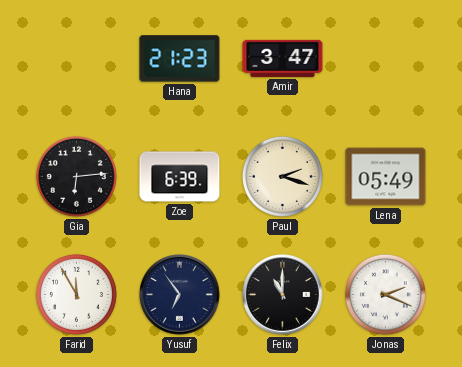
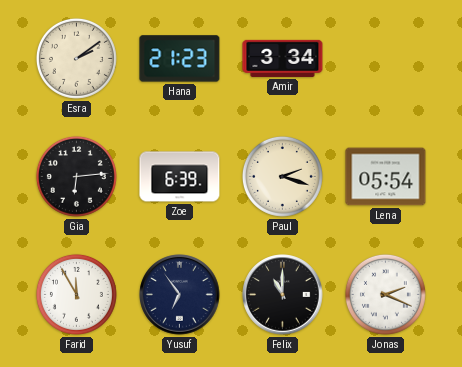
Esra: none -> 2:09
Amir: 3:47 -> 3:34
Lena: 05:49 -> 05:54
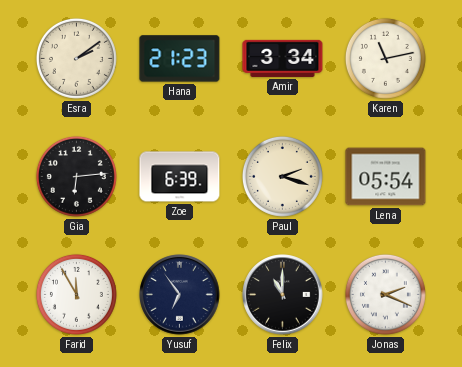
Karen: none -> 11:13
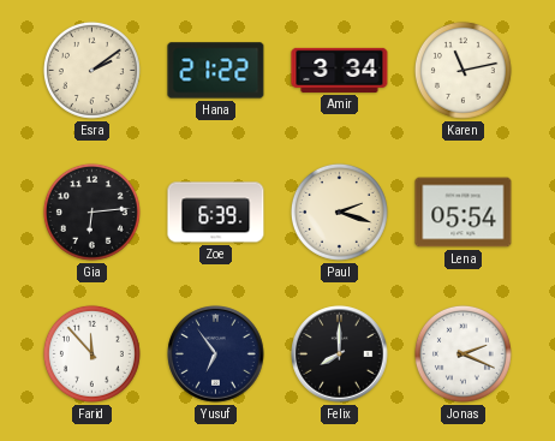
Hana: 21:23 -> 21:22
Farid: 11:55 -> 11:53
Felix: 11:00 -> 8:00
